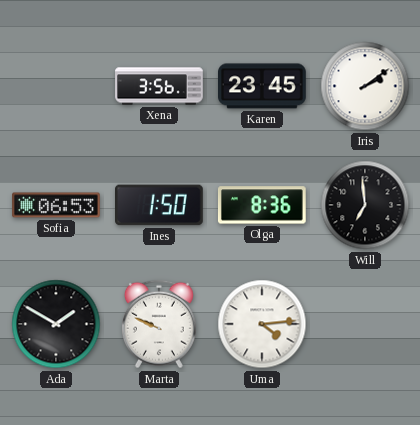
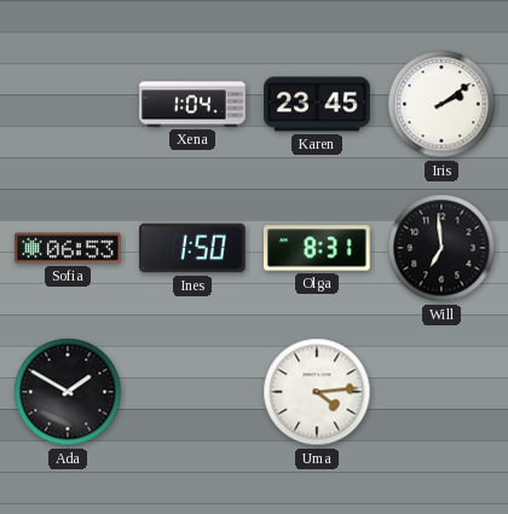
Xena: 3:56 -> 1:04
Olga: 8:36 -> 8:31
Marta: 9:49 -> none
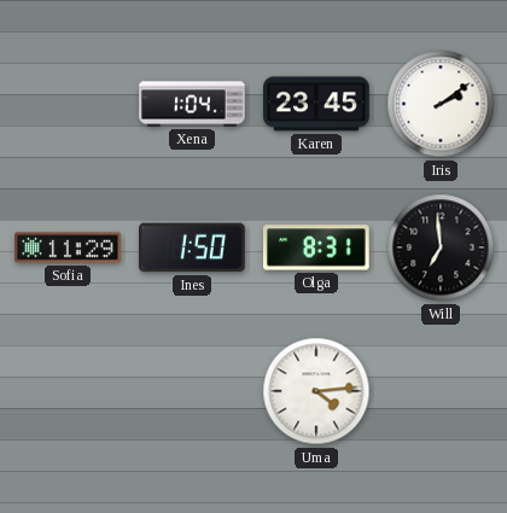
Sofia: 06:53 -> 11:29
Ada: 1:50 -> none
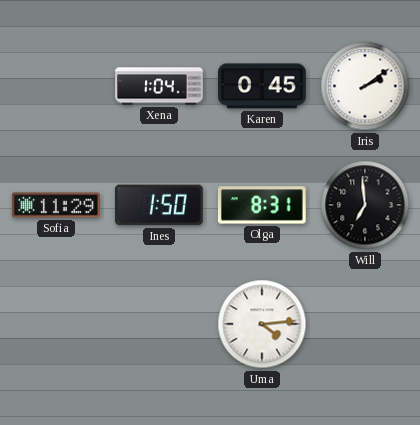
Karen: 23:45 -> 0:45
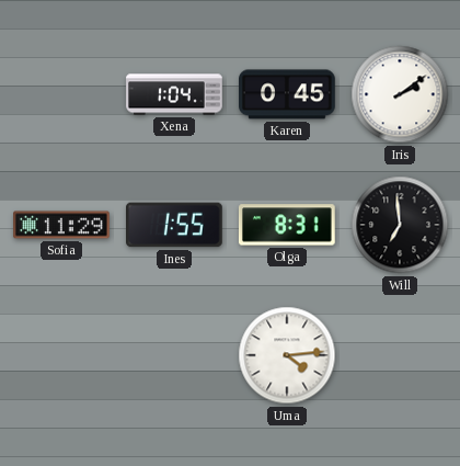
Ines: 1:50 -> 1:55
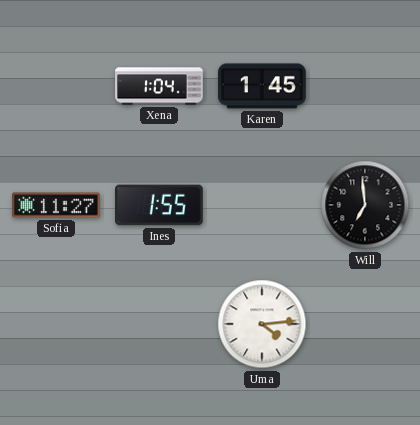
Karen: 0:45 -> 1:45
Iris: 2:09 -> none
Sofia: 11:29 -> 11:27
Olga: 8:31 -> none
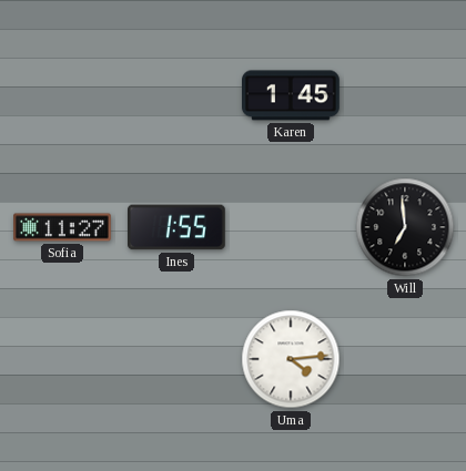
Xena: 1:04 -> none
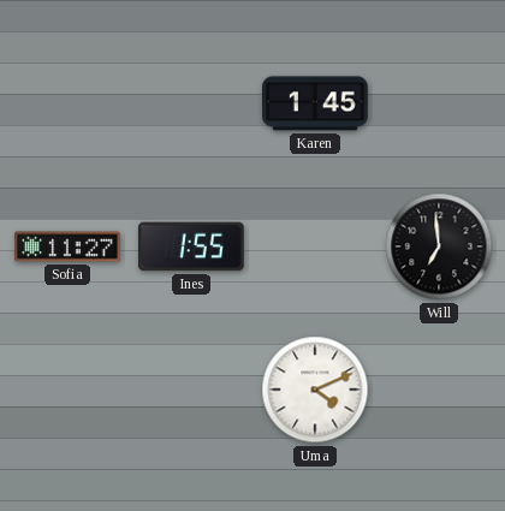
Uma: 4:14 -> 4:11
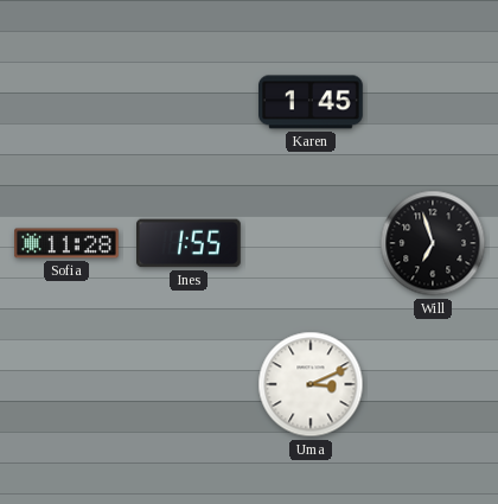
Sofia: 11:27 -> 11:28
Will: 6:59 -> 6:57
Uma: 4:11 -> 3:11
